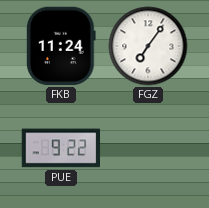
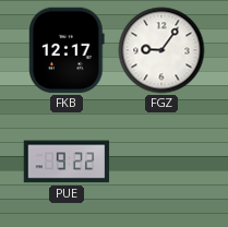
FKB: 11:24 -> 12:17
FGZ: 7:06 -> 9:06
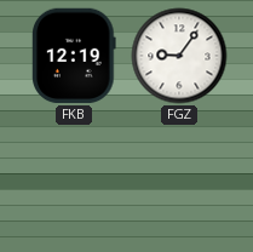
FKB: 12:17 -> 12:19
PUE: 9:22 -> none
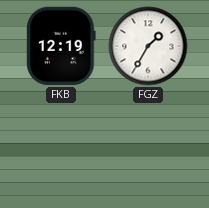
FGZ: 9:06 -> 1:35
